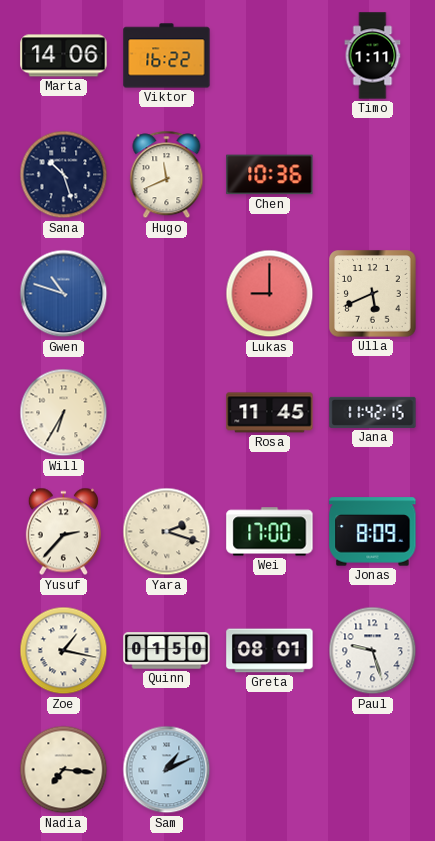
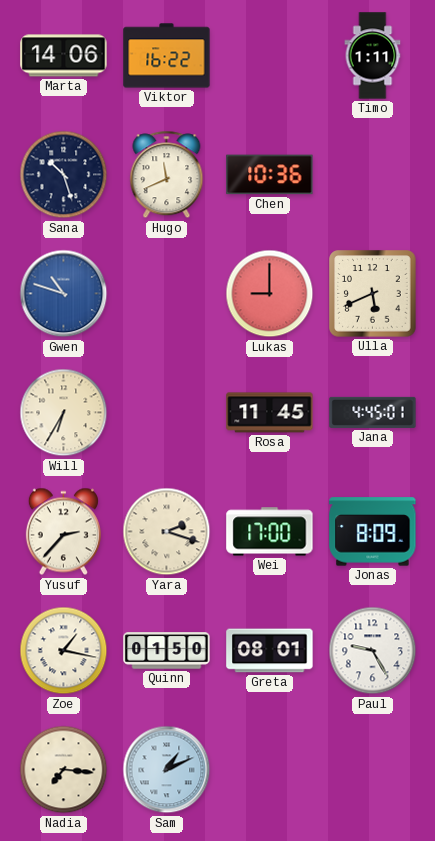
Jana: 11:42 -> 4:45
Paul: 9:27 -> 9:25
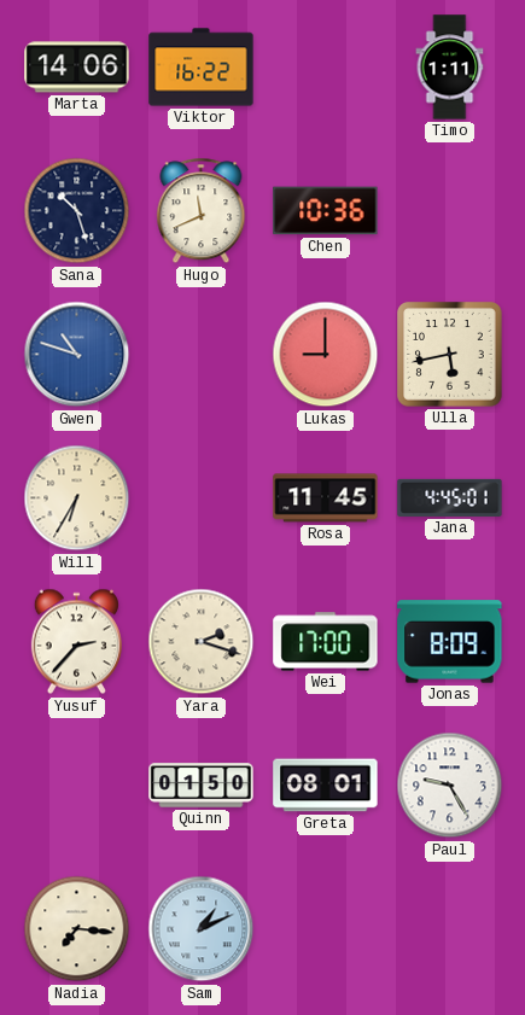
Ulla: 5:41 -> 5:43
Zoe: 1:17 -> none
